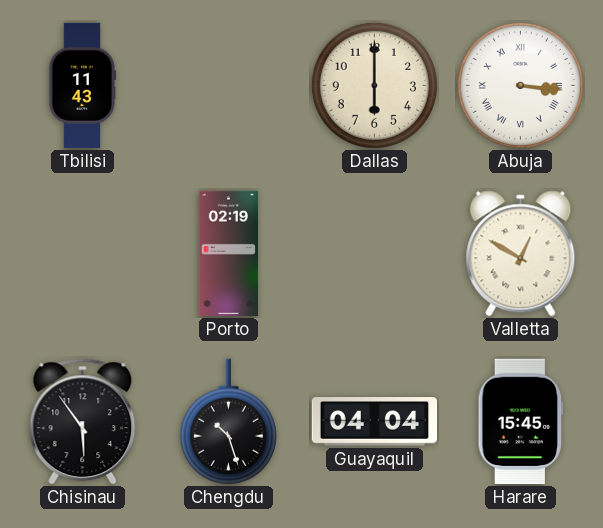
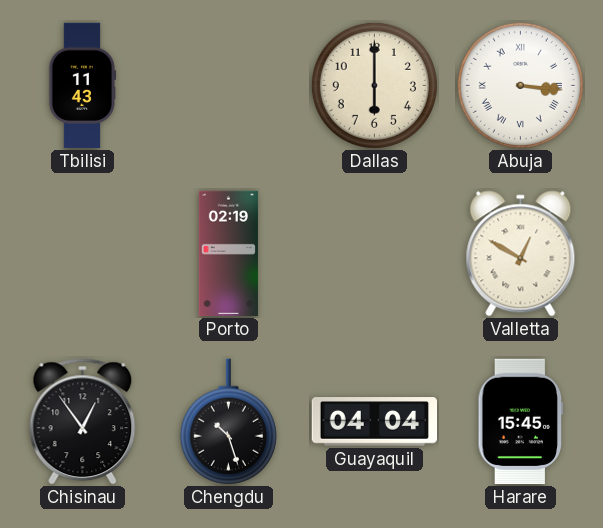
Chisinau: 5:54 -> 12:54
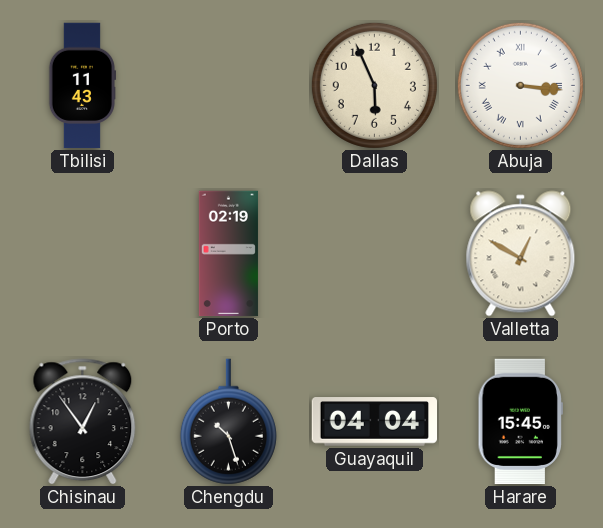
Dallas: 6:00 -> 5:56
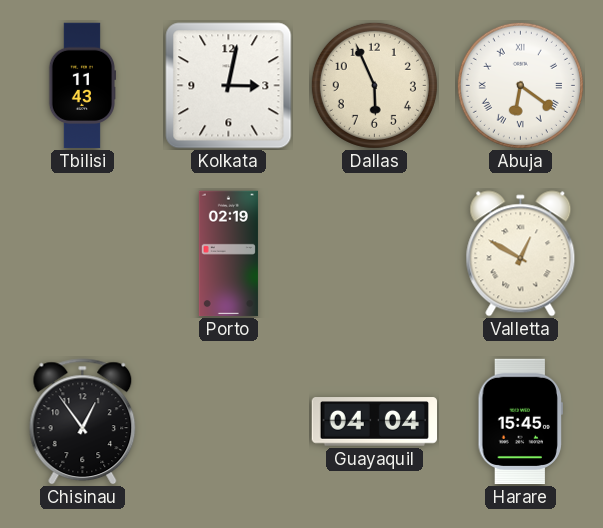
Kolkata: none -> 3:02
Abuja: 3:16 -> 6:21
Chengdu: 10:27 -> none
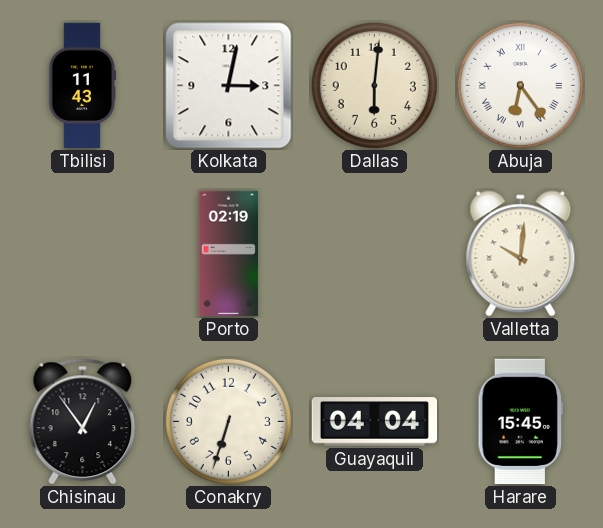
Dallas: 5:56 -> 6:01
Abuja: 6:21 -> 6:24
Valletta: 12:50 -> 10:01
Conakry: none -> 6:33
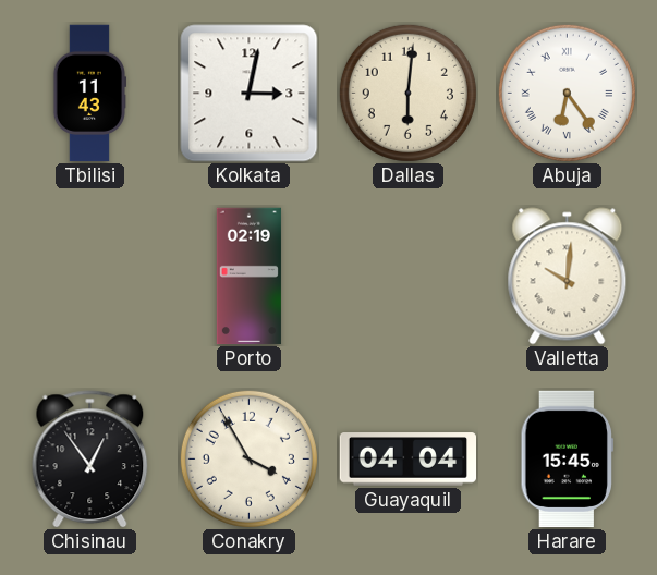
Conakry: 6:33 -> 3:55
